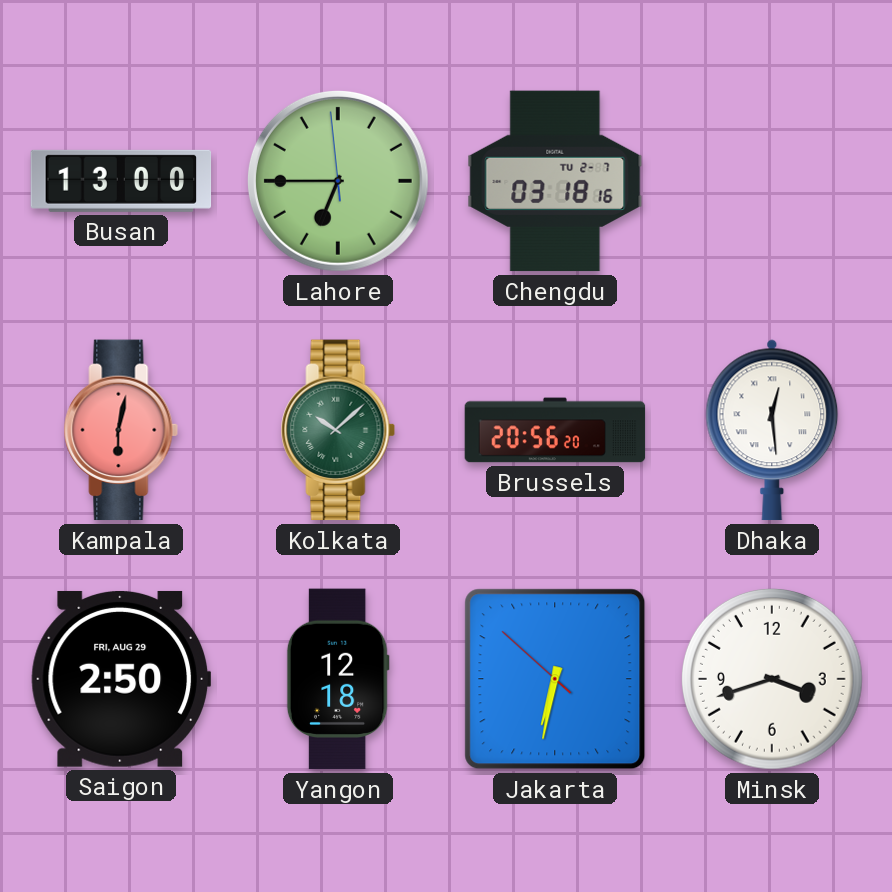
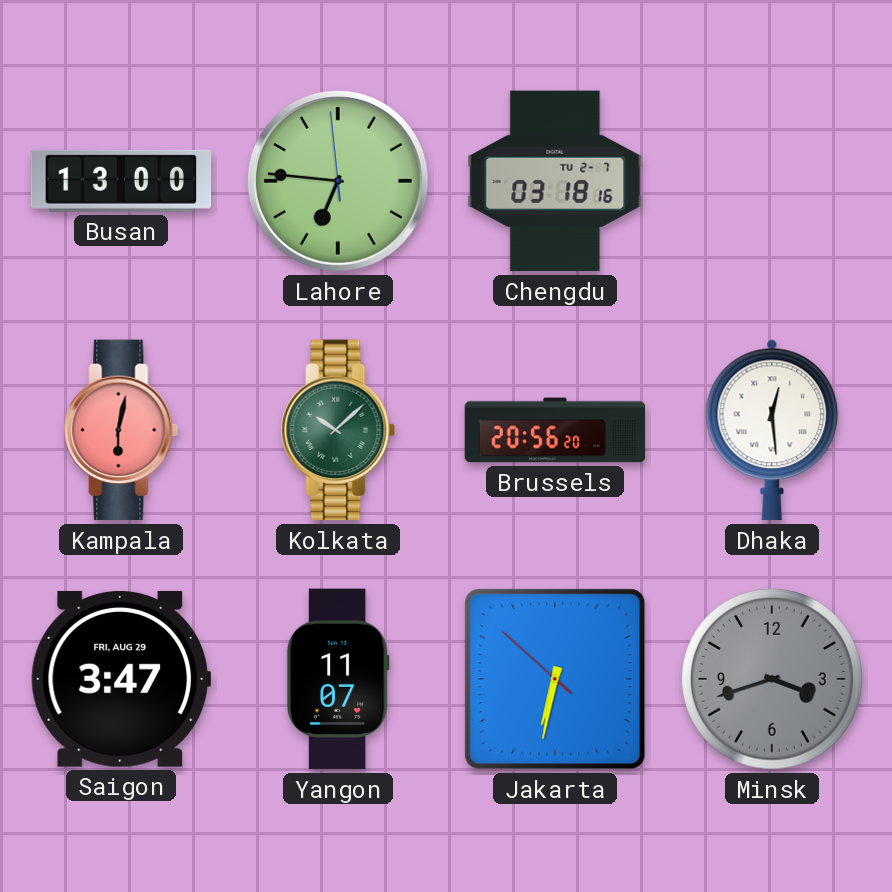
Lahore: 6:44 -> 6:45
Saigon: 2:50 -> 3:47
Yangon: 12:18 -> 11:07
Minsk dial: white -> grey
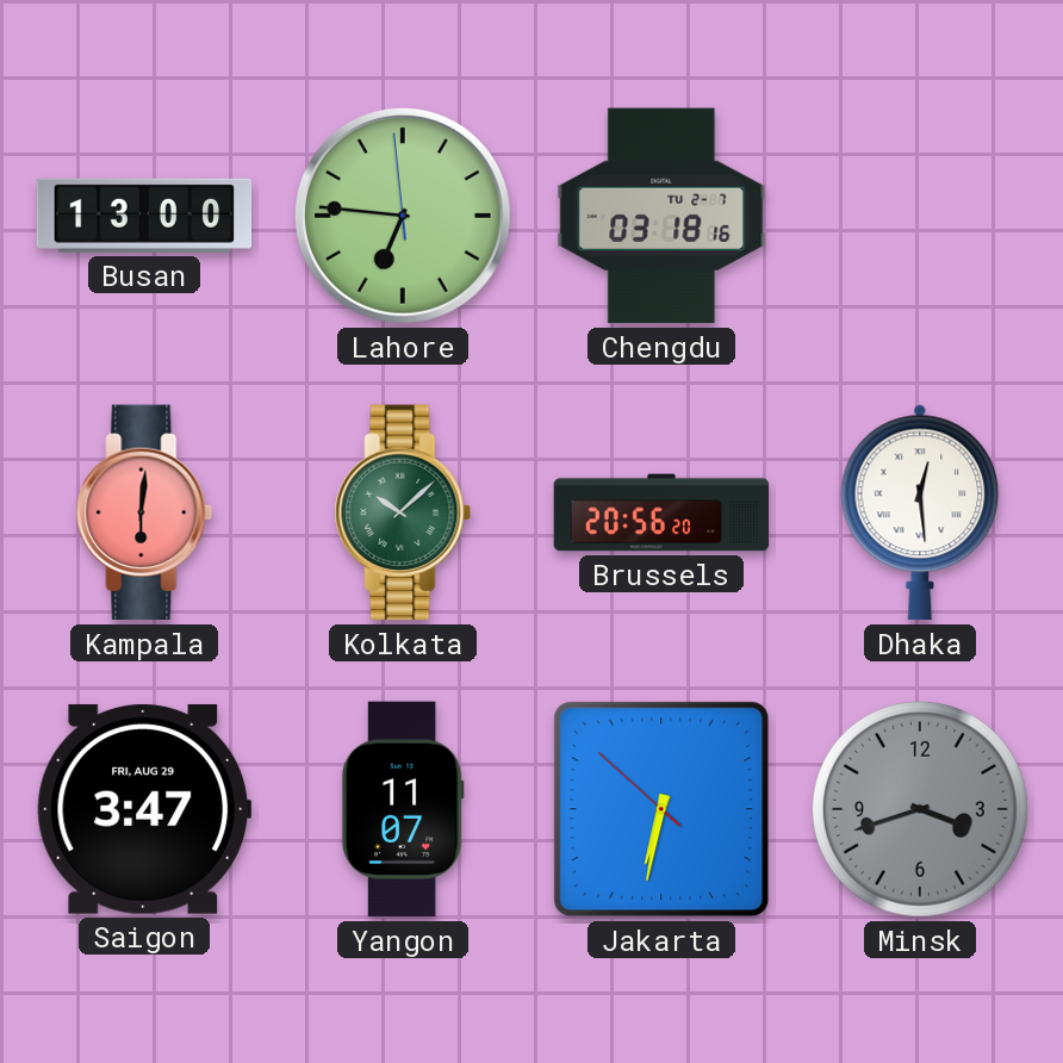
Kampala: 6:02 -> 6:01
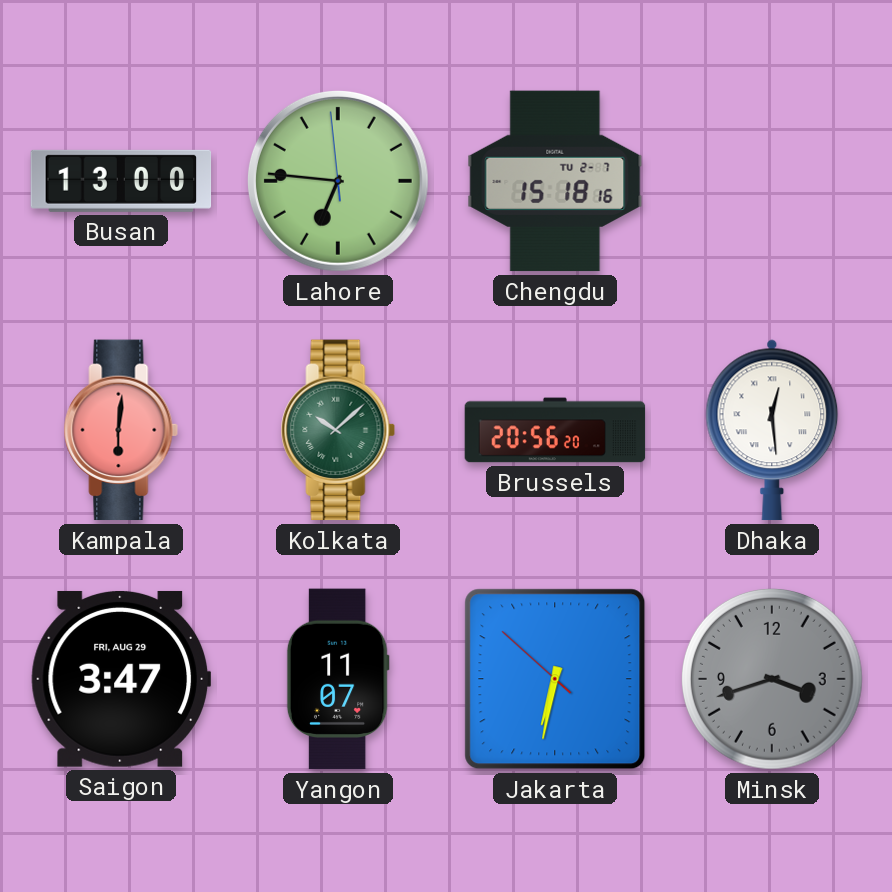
Chengdu: 03:18 -> 15:18
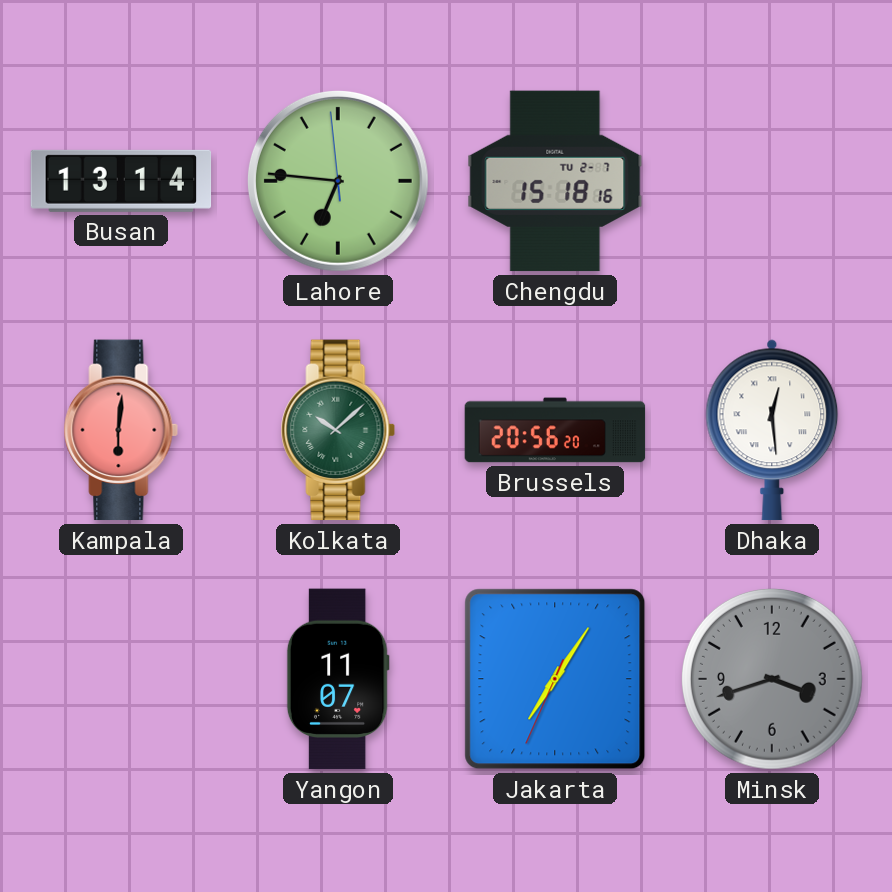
Busan: 13:00 -> 13:14
Saigon: 3:47 -> none
Jakarta: 6:31 -> 7:05
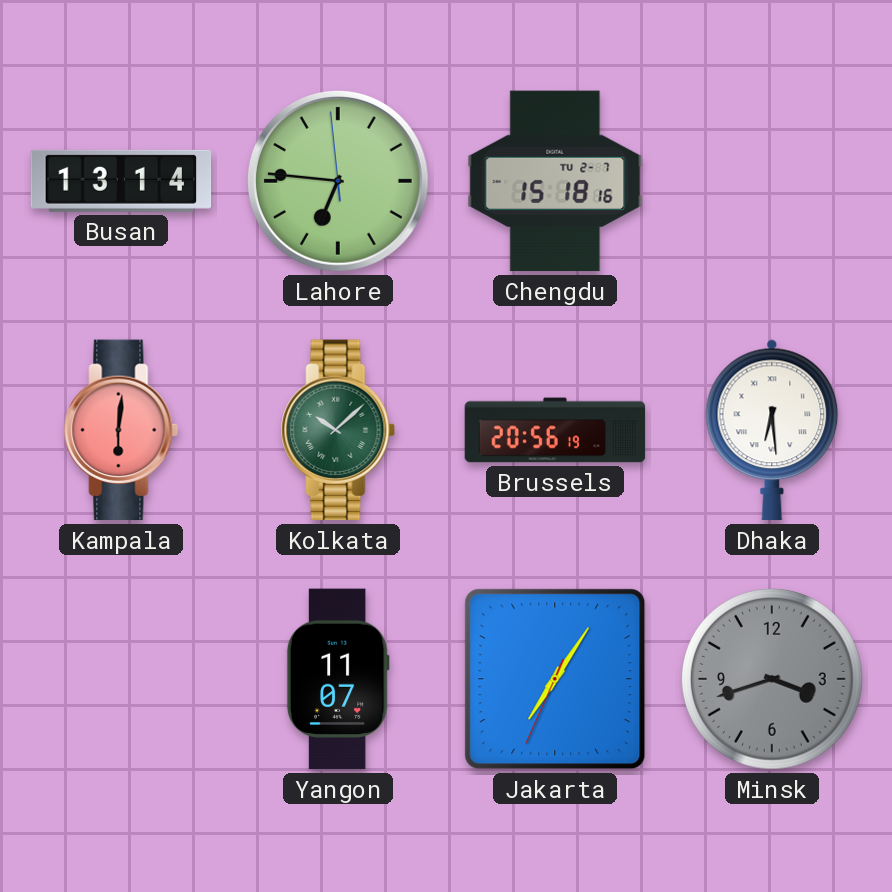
Brussels: 20:56:20 -> 20:56:19
Dhaka: 12:29 -> 6:29
